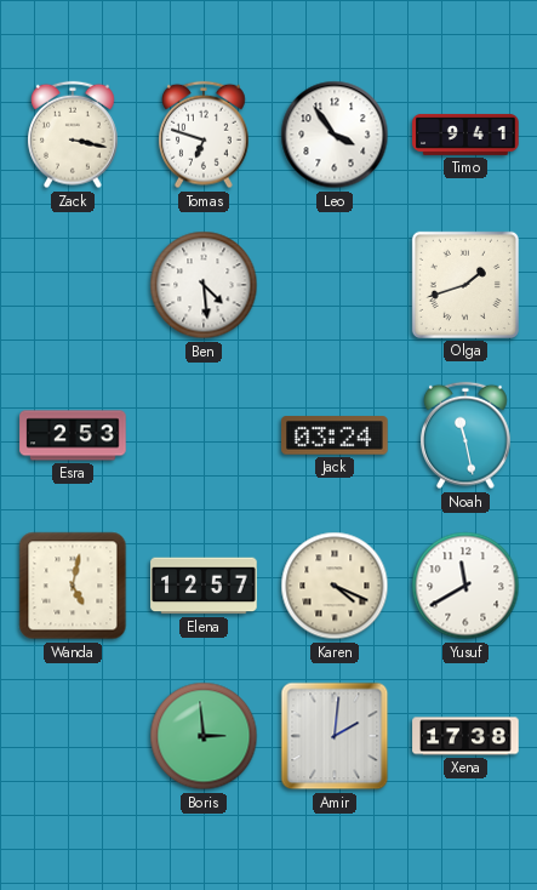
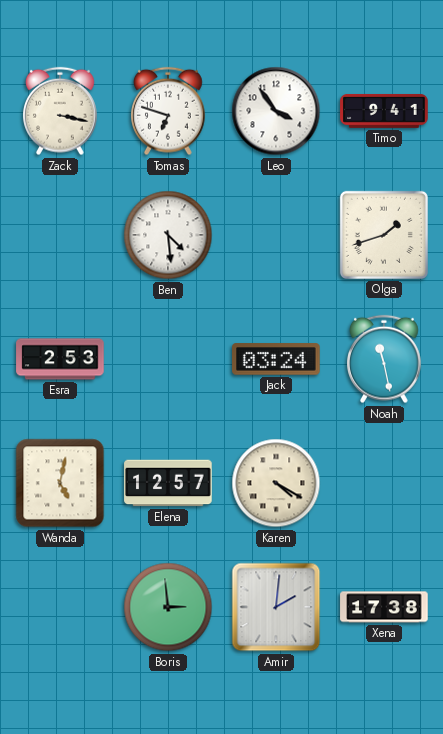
Karen: 4:19 -> 4:20
Yusuf: 11:40 -> none
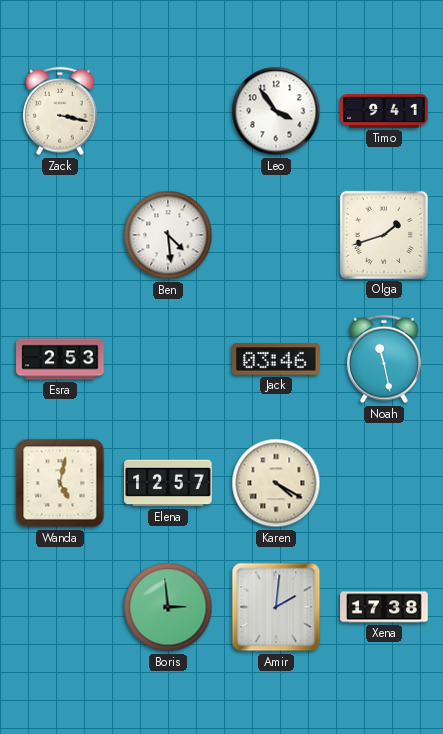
Tomas: 6:48 -> none
Jack: 03:24 -> 03:46
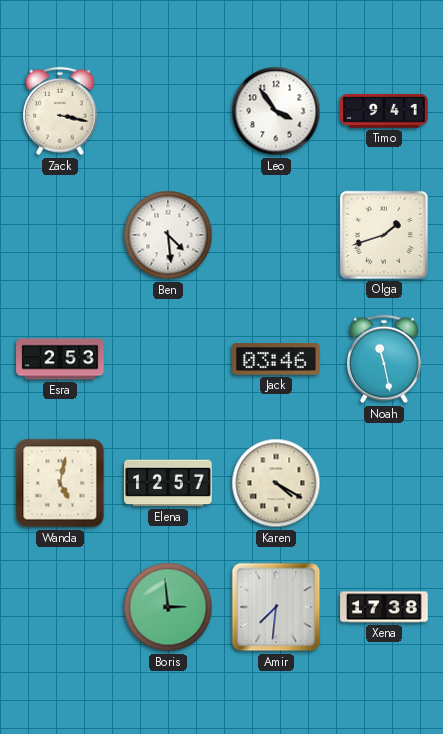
Amir: 2:01 -> 7:31
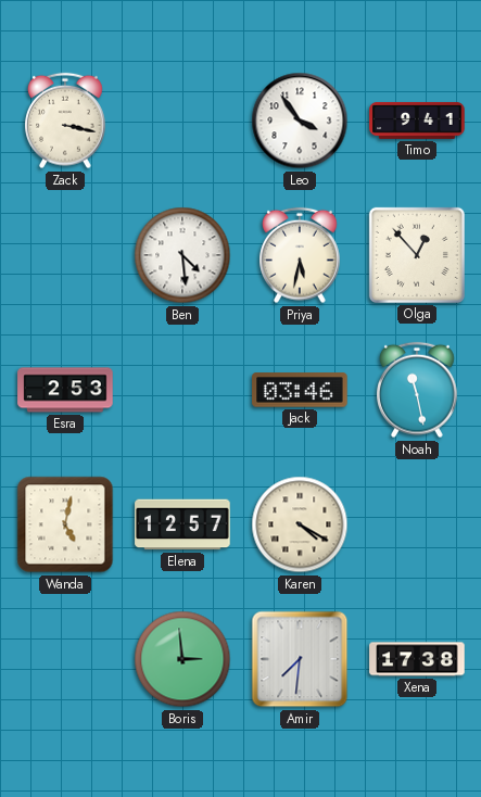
Priya: none -> 5:32
Olga: 1:42 -> 12:53
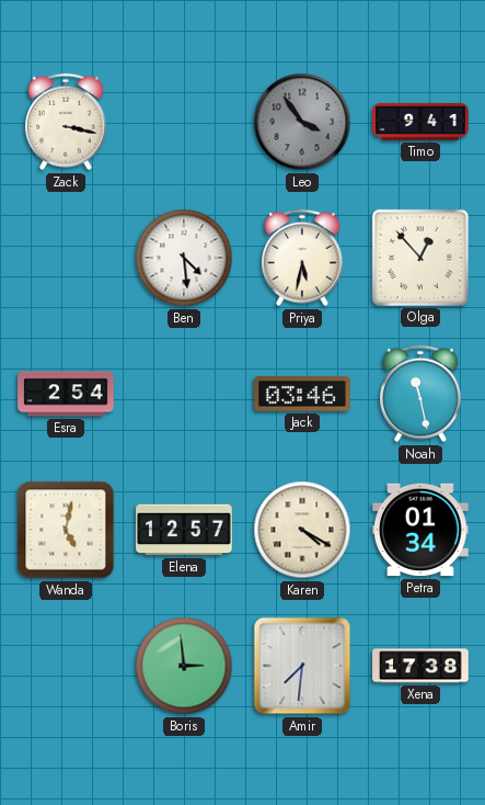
Leo dial: white -> grey
Esra: 2:53 -> 2:54
Petra: none -> 01:34
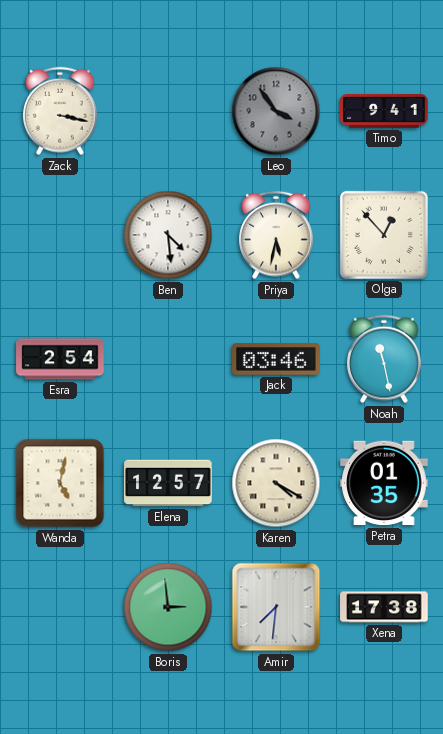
Petra: 01:34 -> 01:35
